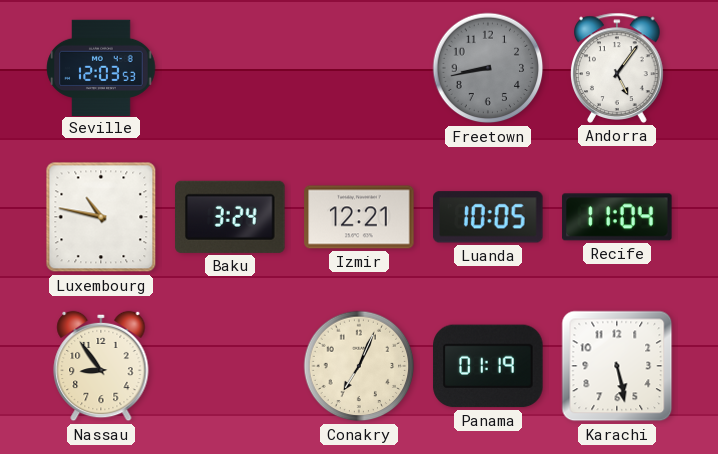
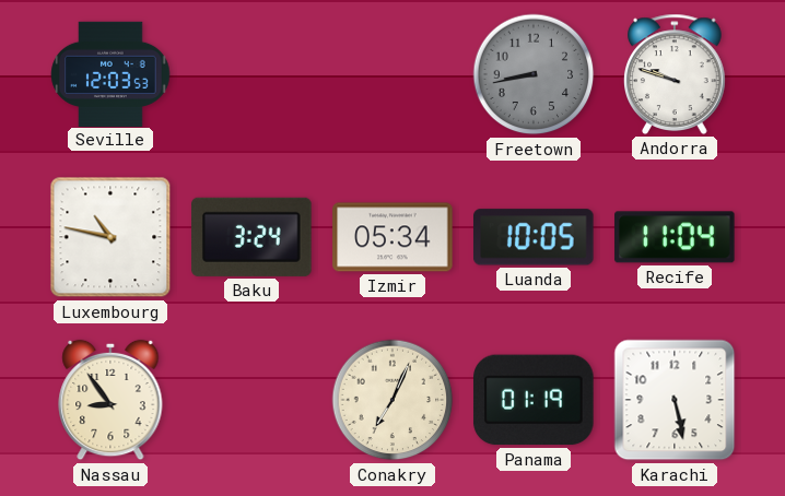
Andorra: 5:06 -> 9:48
Izmir: 12:21 -> 05:34
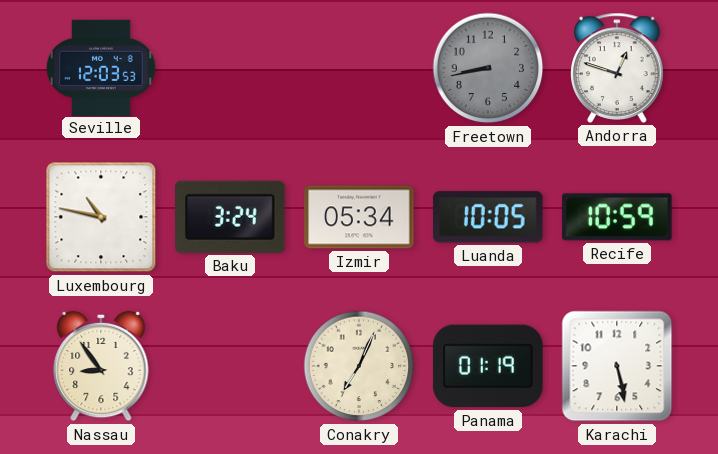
Andorra: 9:48 -> 12:48
Recife: 11:04 -> 10:59
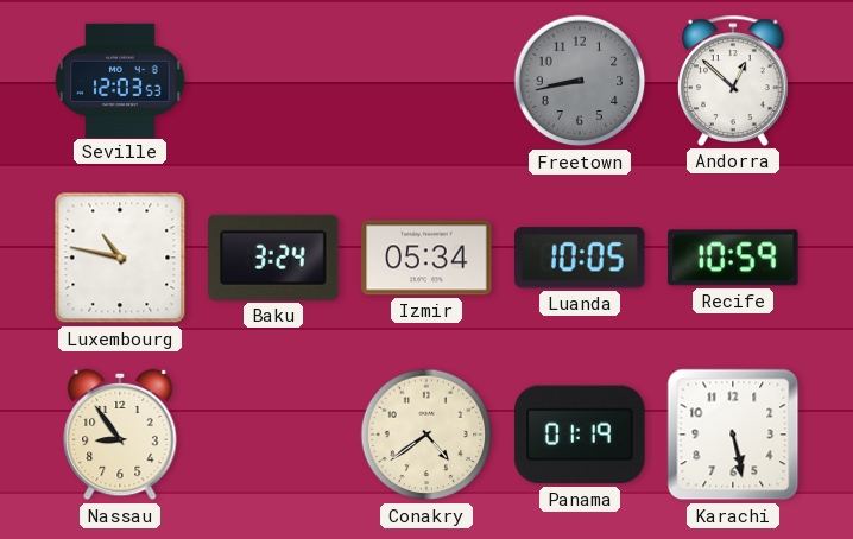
Andorra: 12:48 -> 12:52
Conakry: 7:04 -> 4:39
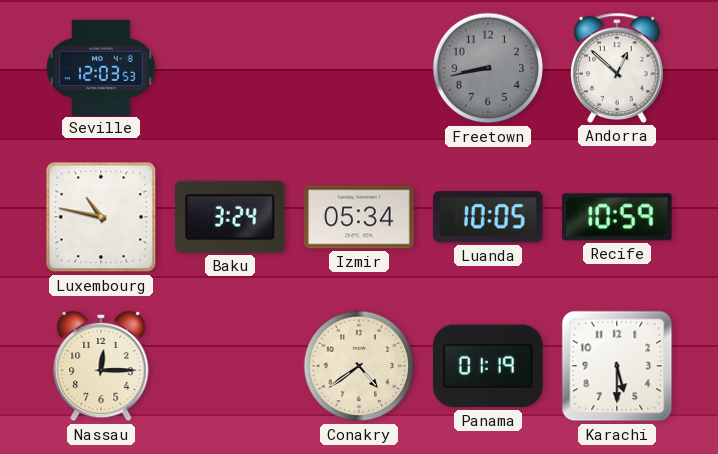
Nassau: 8:54 -> 12:15
Karachi: 5:28 -> 5:30
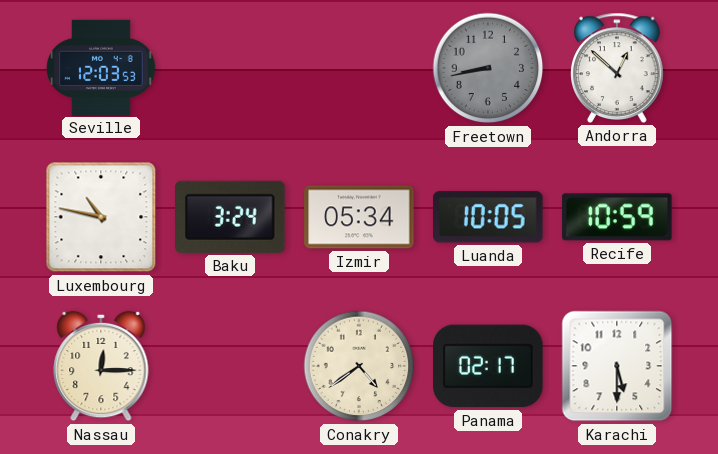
Panama: 01:19 -> 02:17
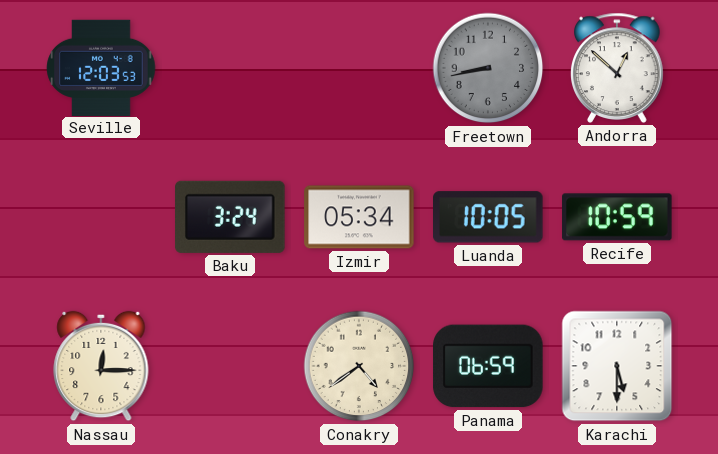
Luxembourg: 10:47 -> none
Panama: 02:17 -> 06:59
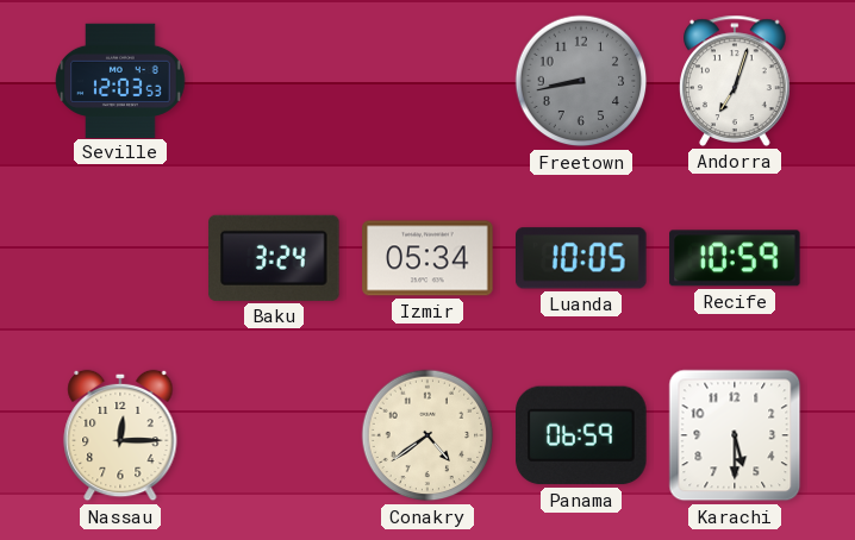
Andorra: 12:52 -> 7:03
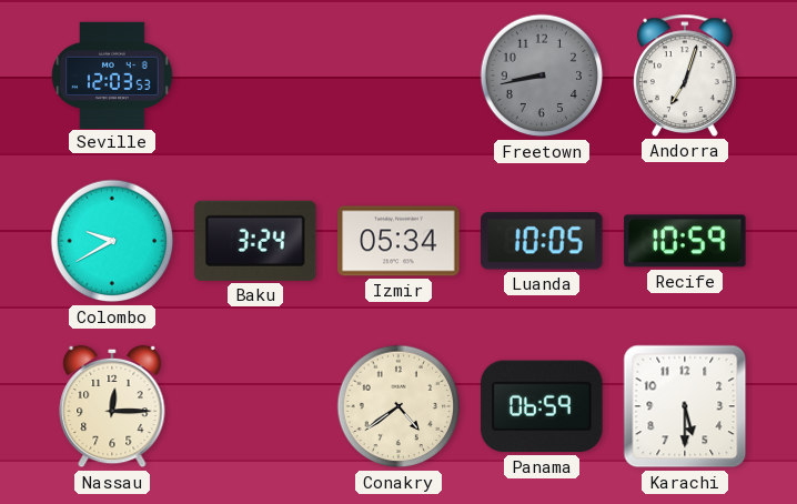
Colombo: none -> 9:40
